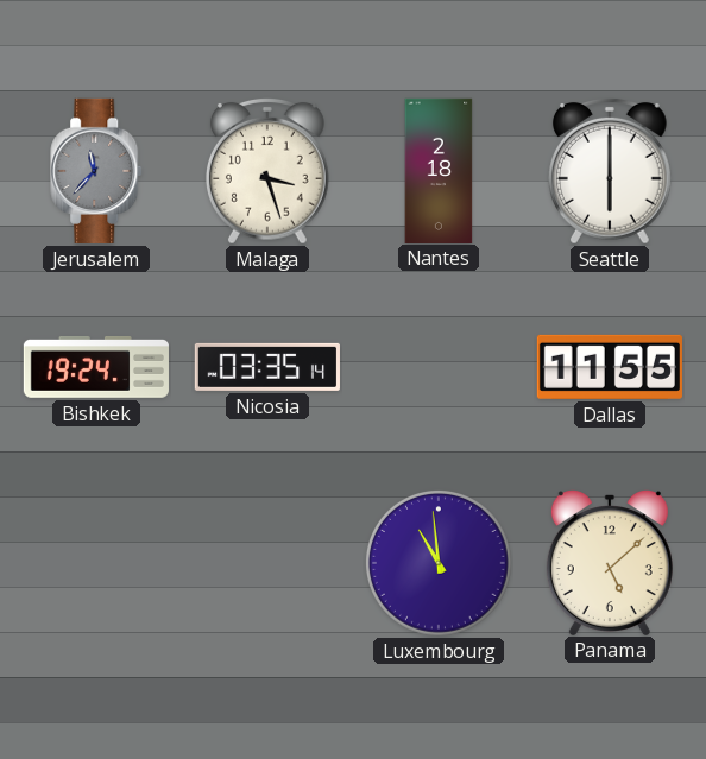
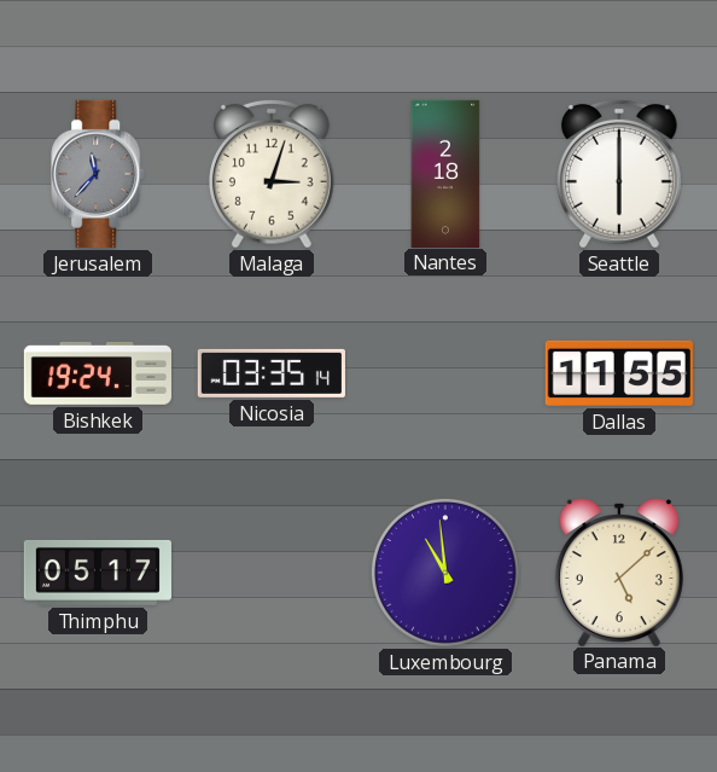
Malaga: 3:27 -> 3:03
Thimphu: none -> 05:17
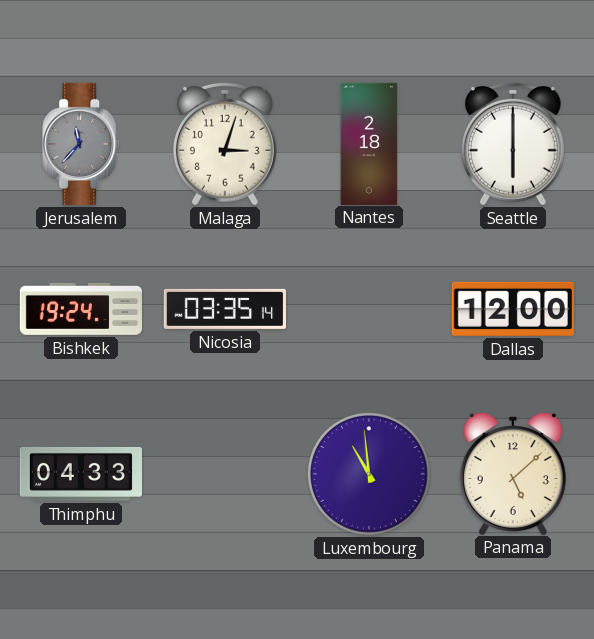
Dallas: 11:55 -> 12:00
Thimphu: 05:17 -> 04:33
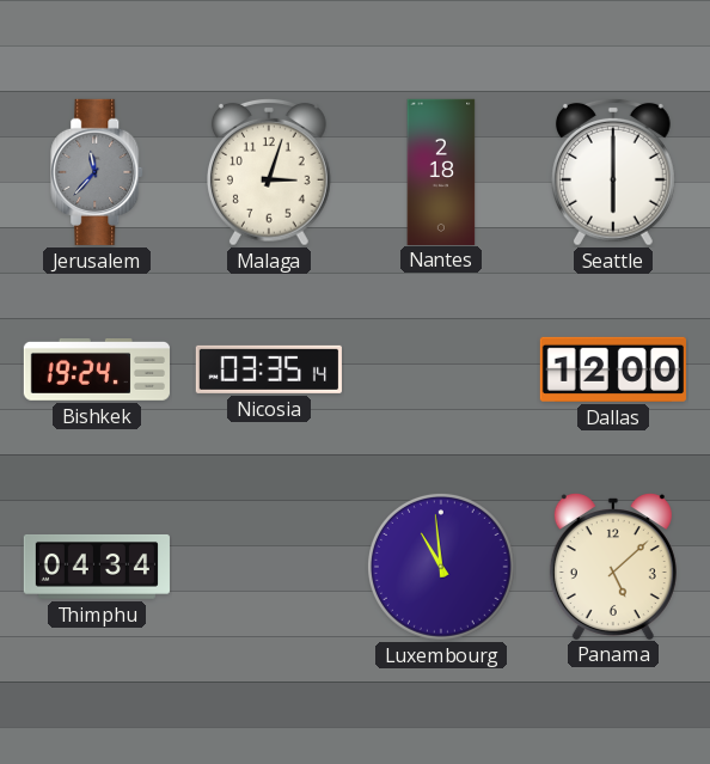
Thimphu: 04:33 -> 04:34
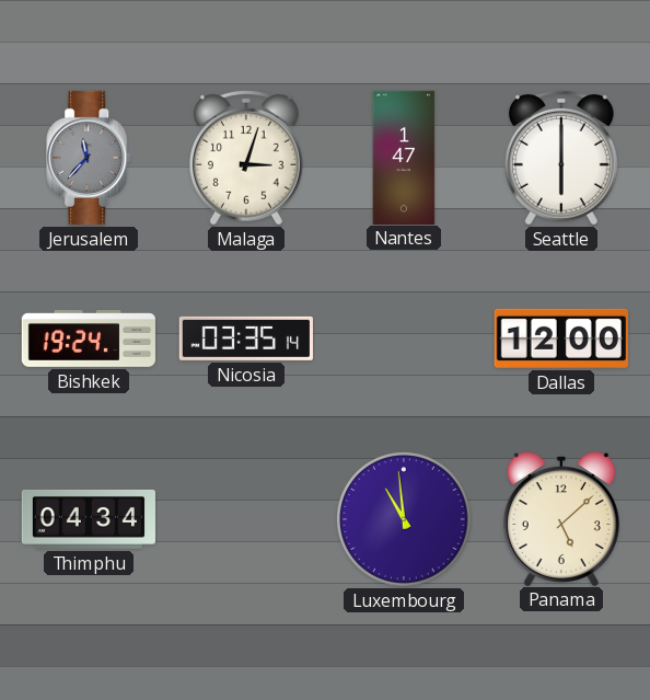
Nantes: 2:18 -> 1:47
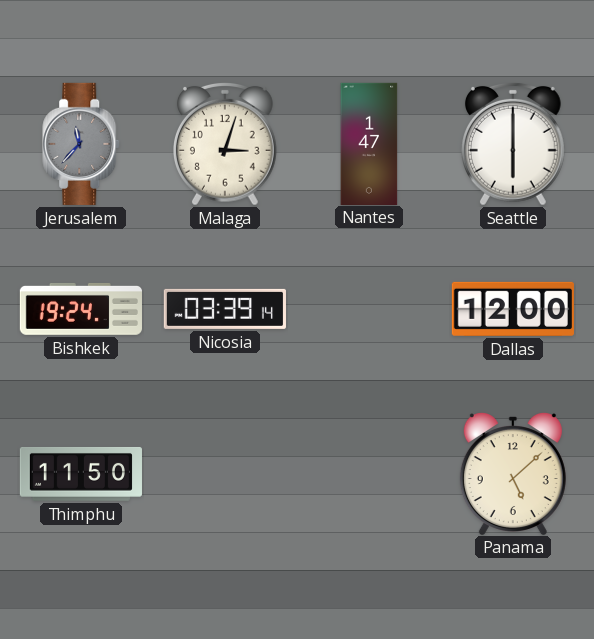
Nicosia: 03:35 -> 03:39
Thimphu: 04:34 -> 11:50
Luxembourg: 10:59 -> none
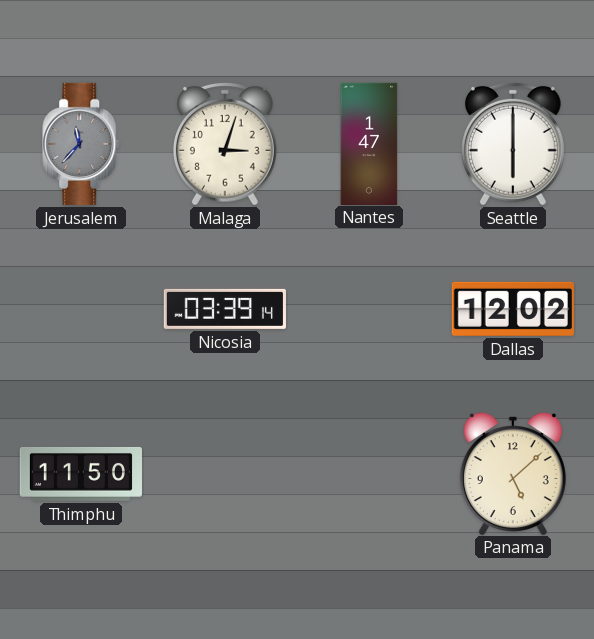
Bishkek: 19:24 -> none
Dallas: 12:00 -> 12:02
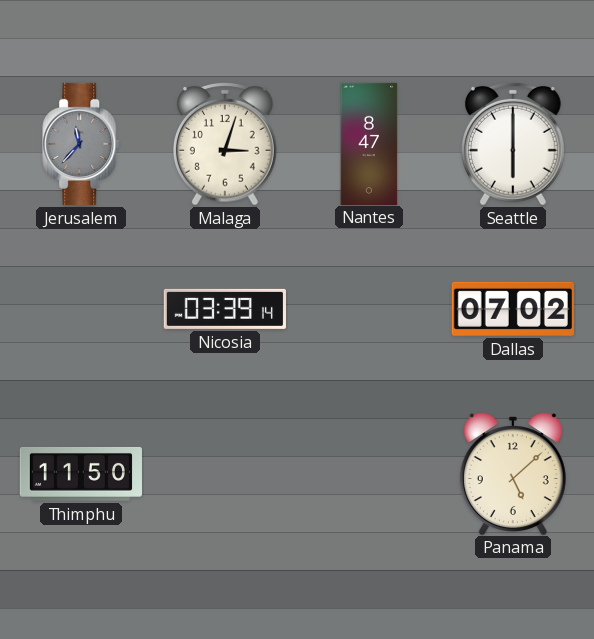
Nantes: 1:47 -> 8:47
Dallas: 12:02 -> 07:02
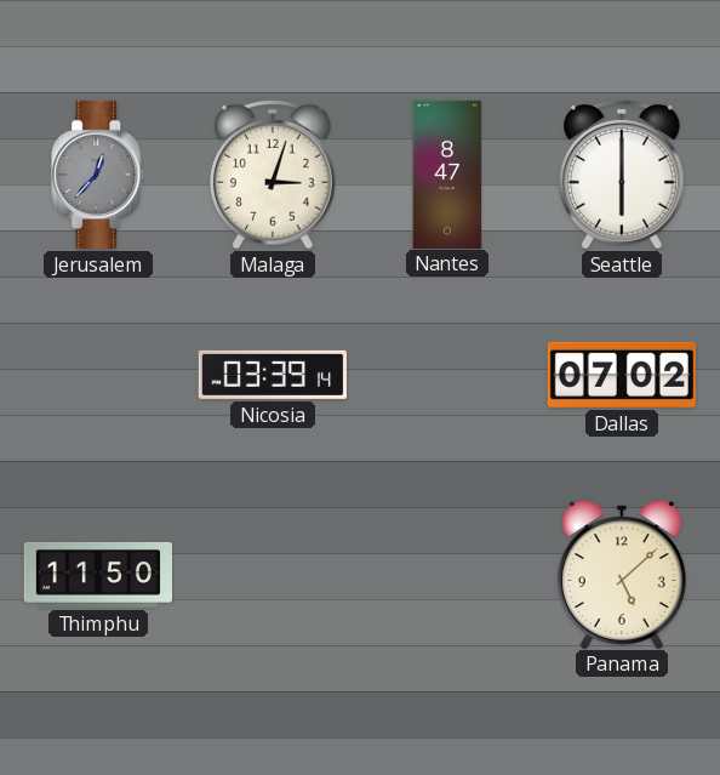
Jerusalem: 11:37 -> 12:37
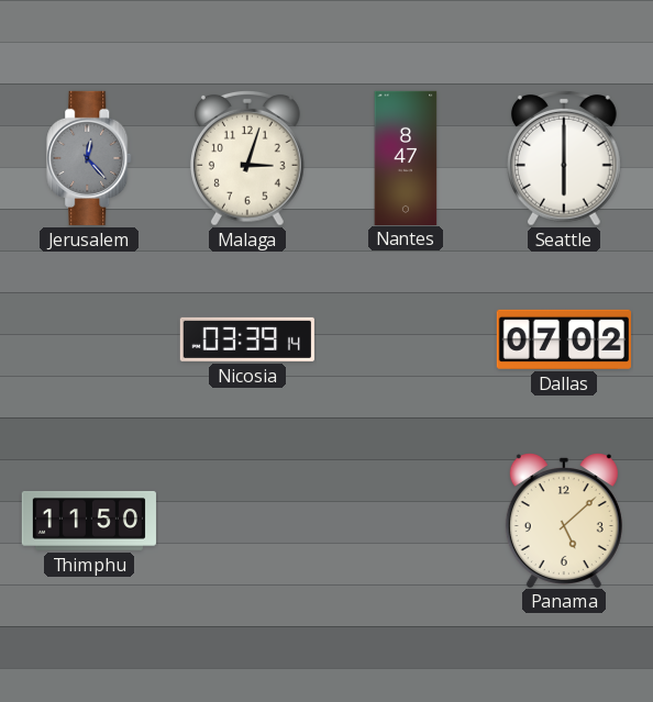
Jerusalem: 12:37 -> 12:23
